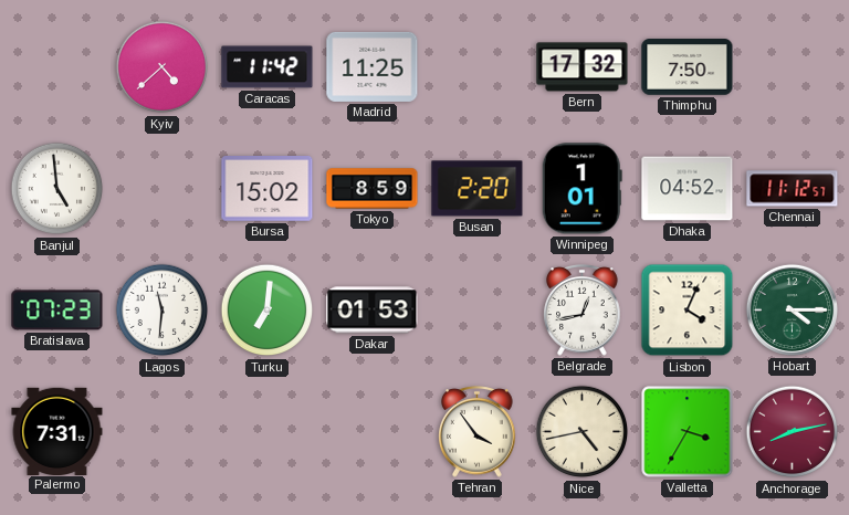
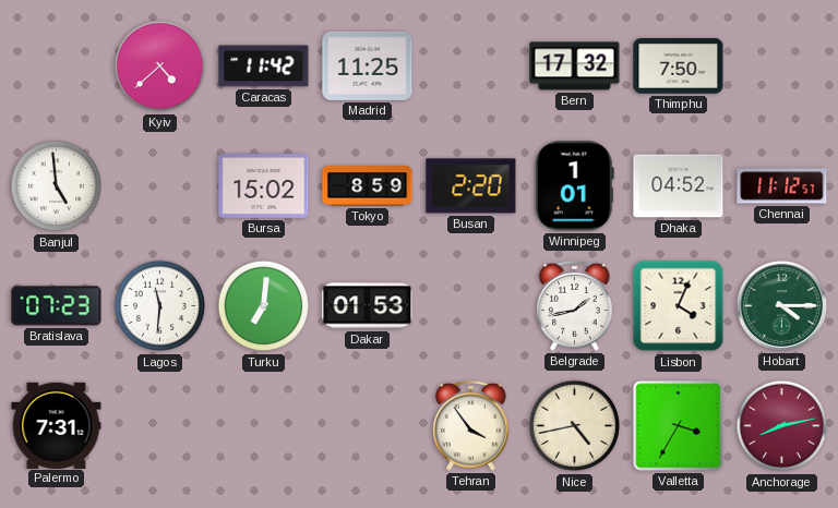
Belgrade: 12:43 -> 1:43
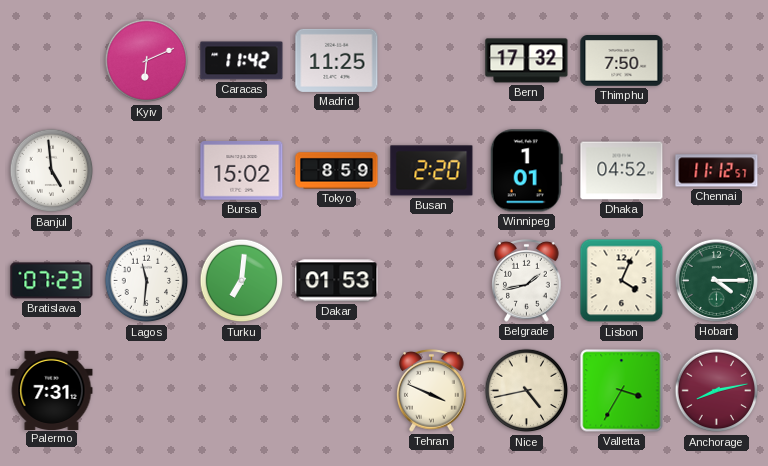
Kyiv: 4:38 -> 6:11
Tehran: 3:54 -> 3:49
